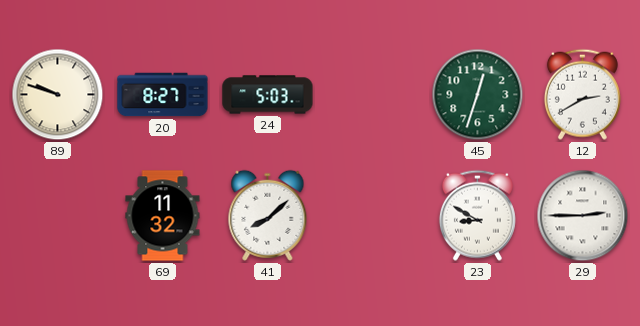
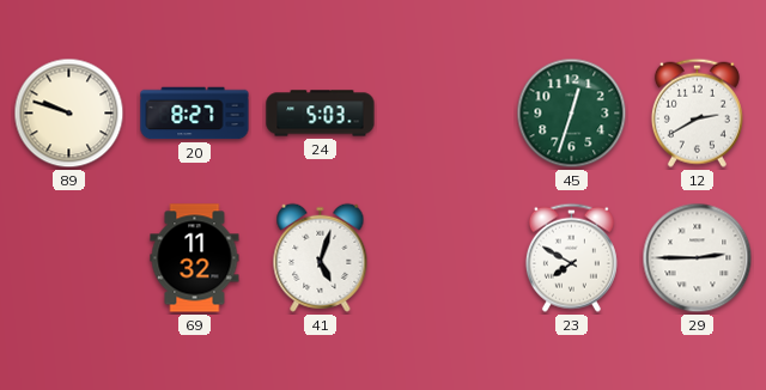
41: 8:08 -> 5:03
23: 8:50 -> 7:50
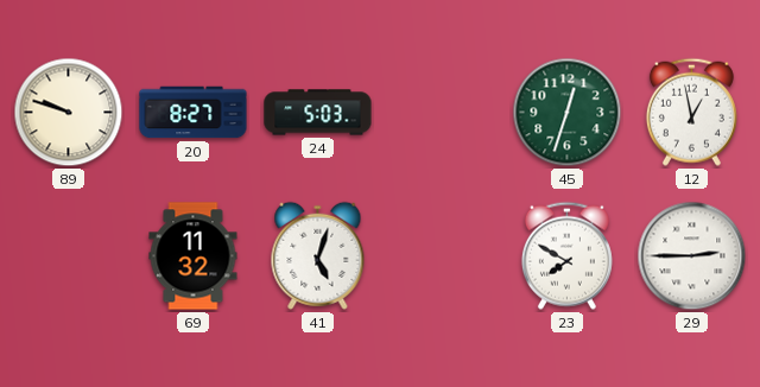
12: 2:40 -> 12:58
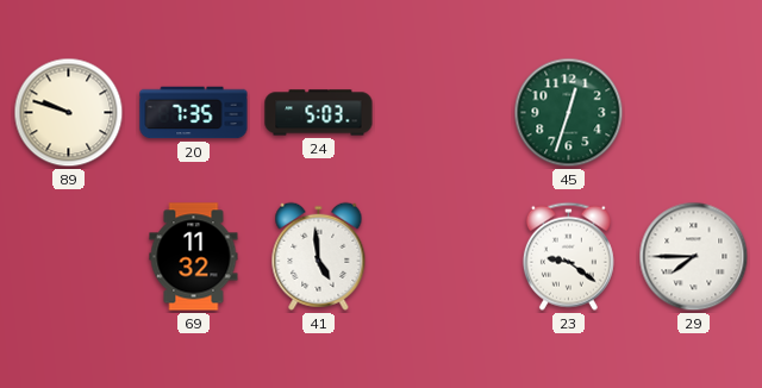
20: 8:27 -> 7:35
12: 12:58 -> none
41: 5:03 -> 4:59
23: 7:50 -> 9:21
29: 2:45 -> 7:45
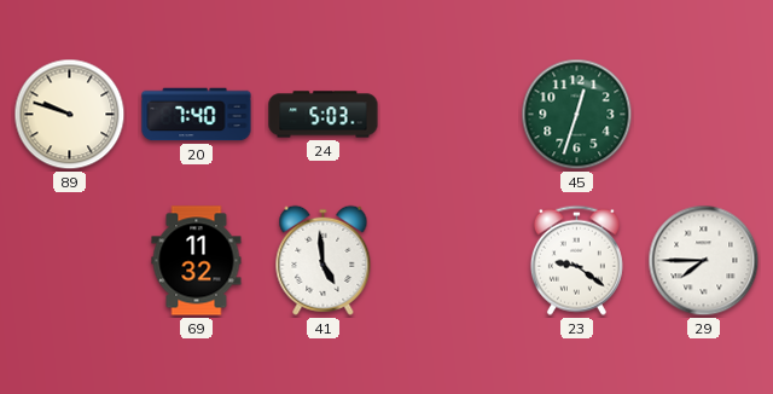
20: 7:35 -> 7:40
